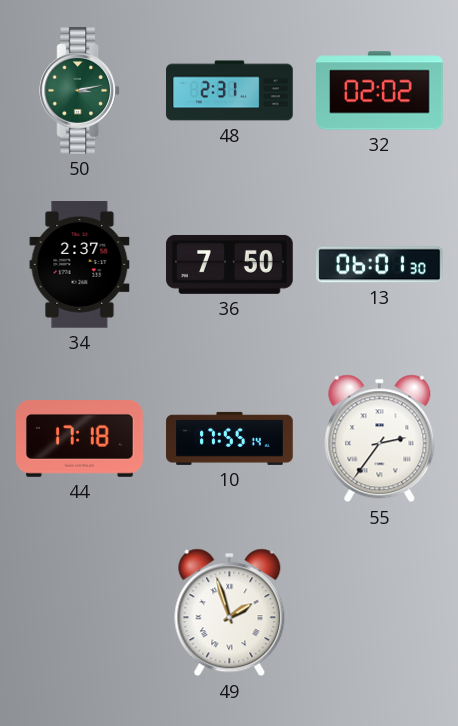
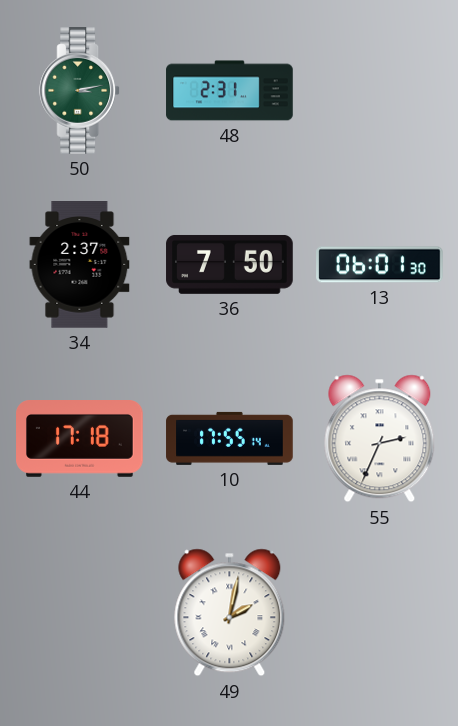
32: 02:02 -> none
55: 2:36 -> 2:34
49: 1:57 -> 2:02
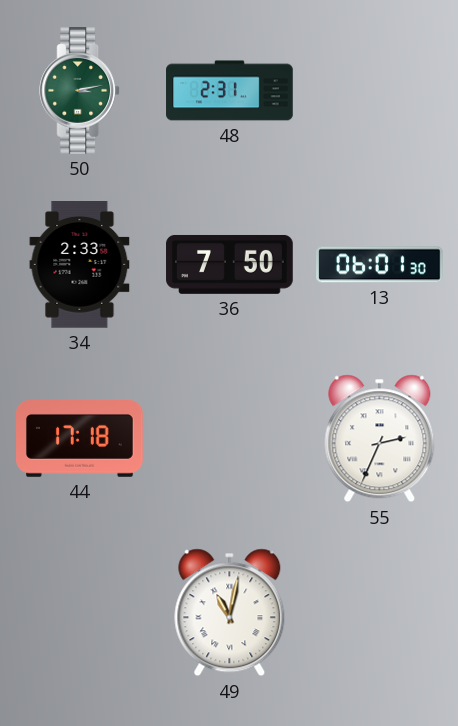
34: 2:37 -> 2:33
10: 17:55 -> none
49: 2:02 -> 11:02
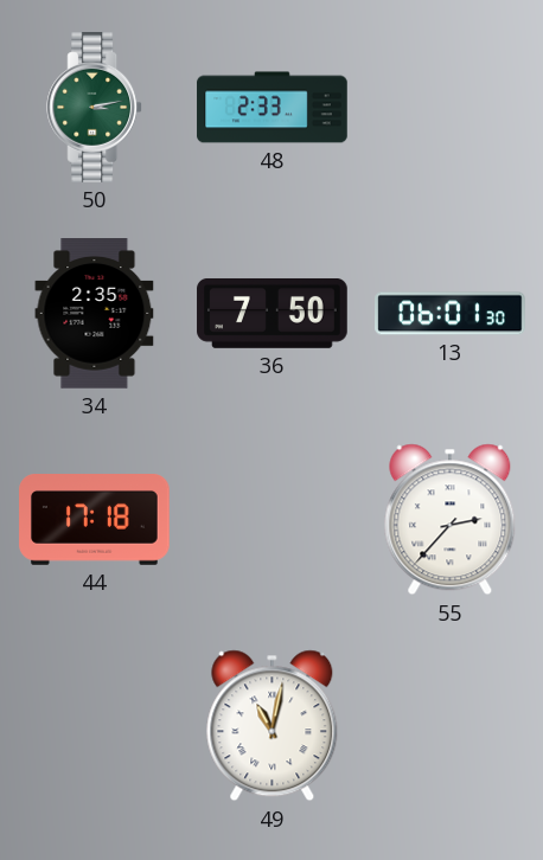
48: 2:31 -> 2:33
34: 2:33 -> 2:35
55: 2:34 -> 2:37
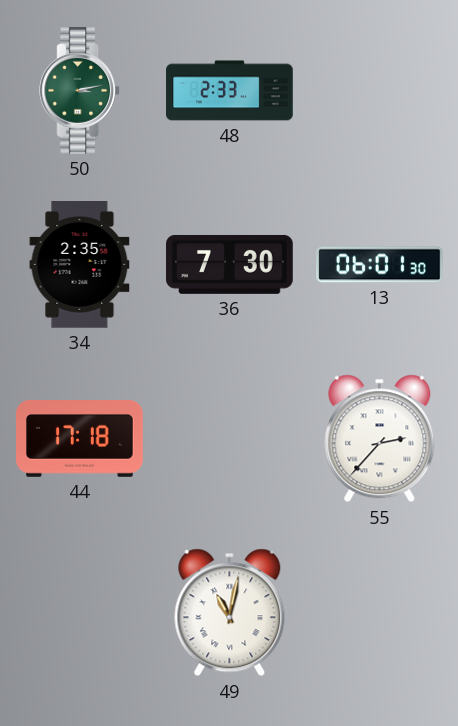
36: 7:50 -> 7:30
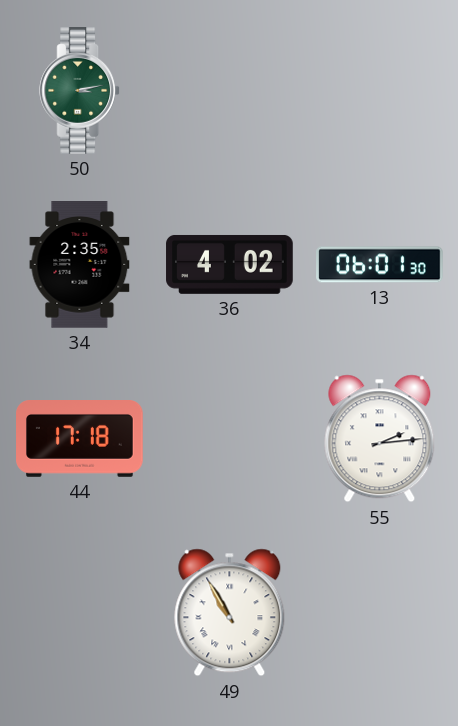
48: 2:33 -> none
36: 7:30 -> 4:02
55: 2:37 -> 2:14
49: 11:02 -> 10:55
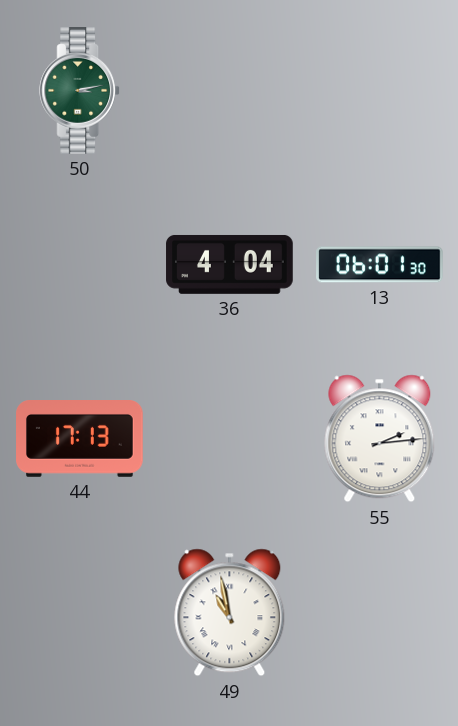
34: 2:35 -> none
36: 4:02 -> 4:04
44: 17:18 -> 17:13
49: 10:55 -> 10:58
